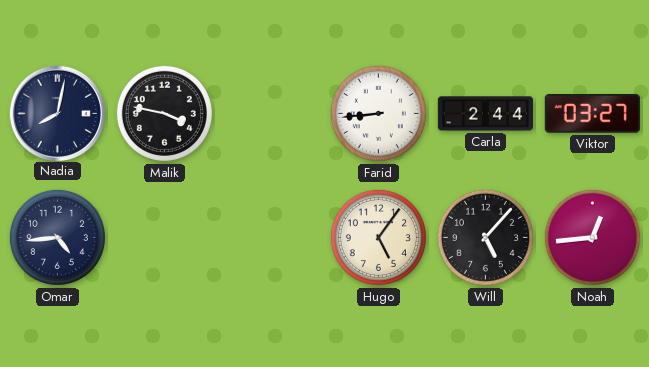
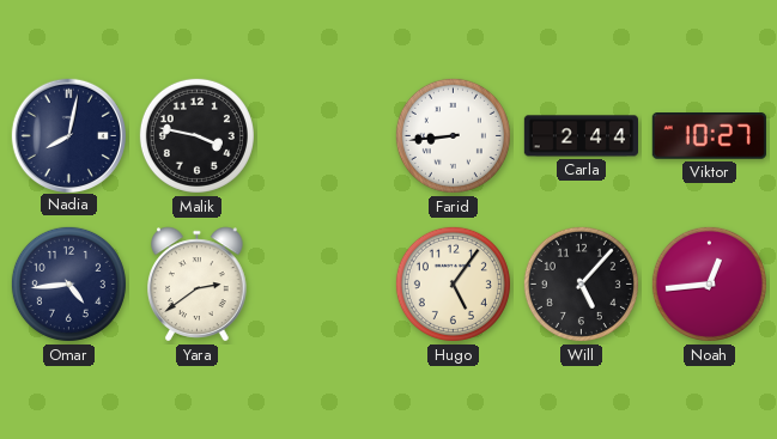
Viktor: 03:27 -> 10:27
Yara: none -> 2:39
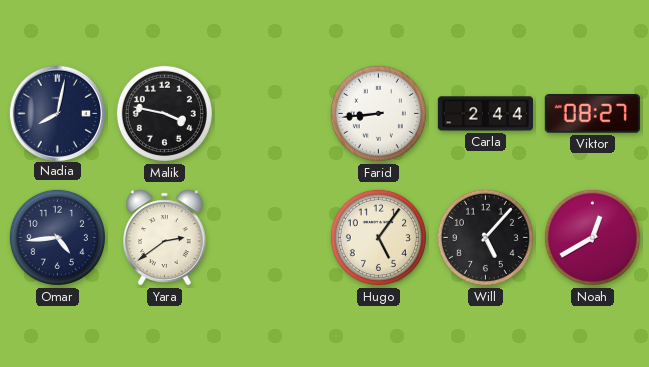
Viktor: 10:27 -> 08:27
Noah: 12:44 -> 12:40
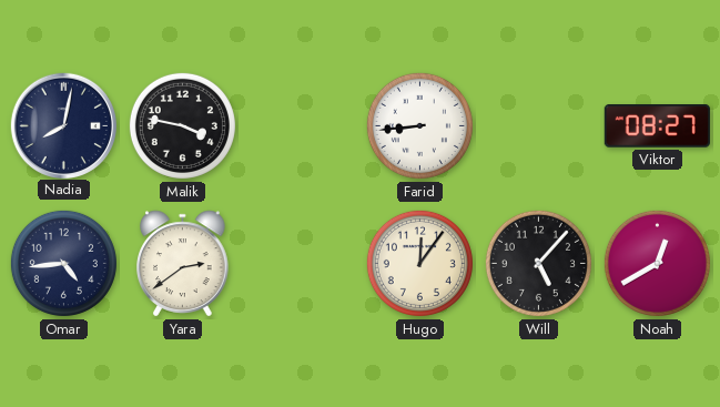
Carla: 2:44 -> none
Hugo: 5:06 -> 12:06
